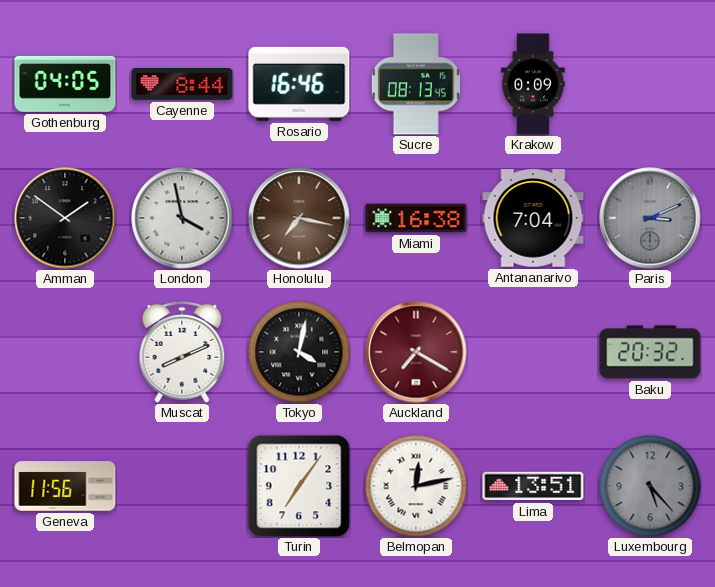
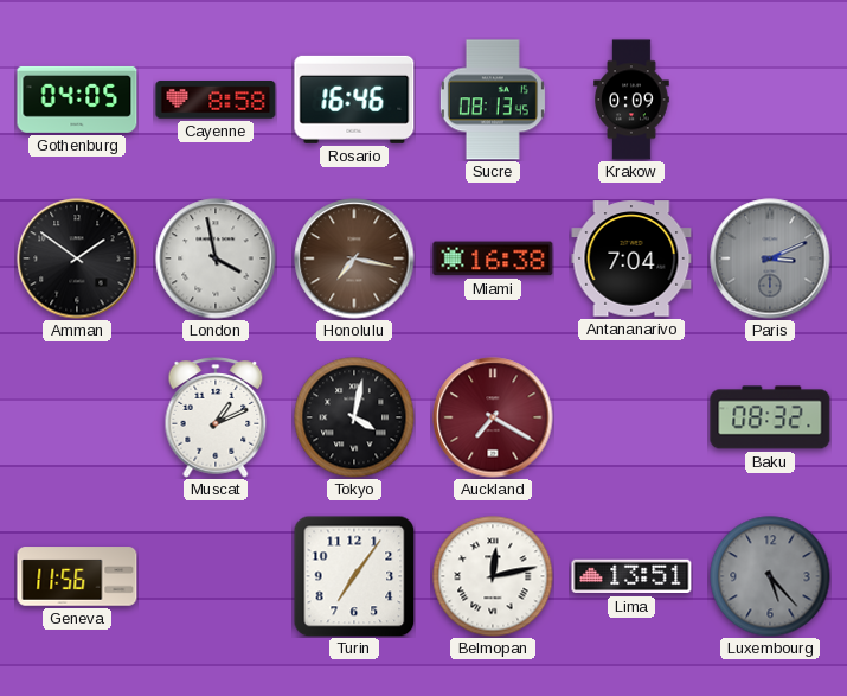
Cayenne: 8:44 -> 8:58
Muscat: 8:11 -> 1:11
Baku: 20:32 -> 08:32
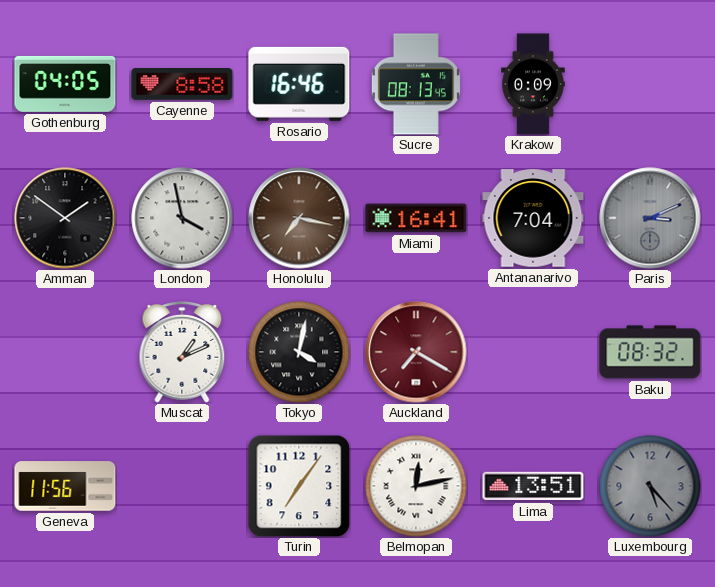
Miami: 16:38 -> 16:41
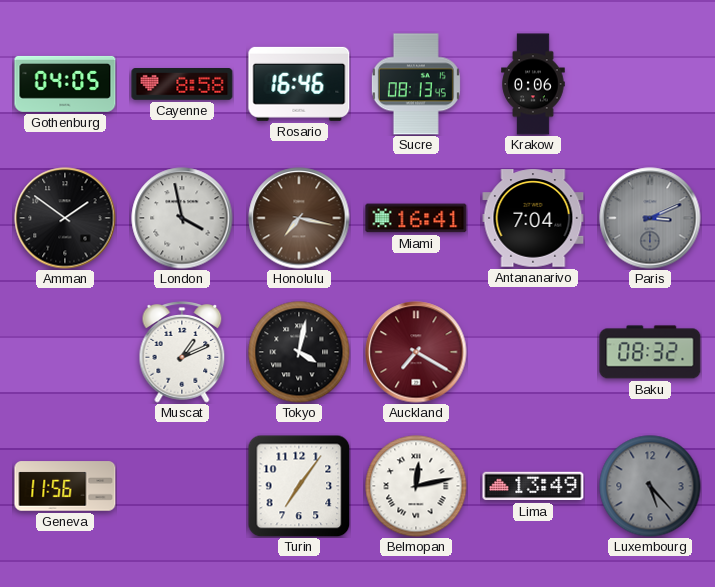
Krakow: 0:09 -> 0:06
Lima: 13:51 -> 13:49
